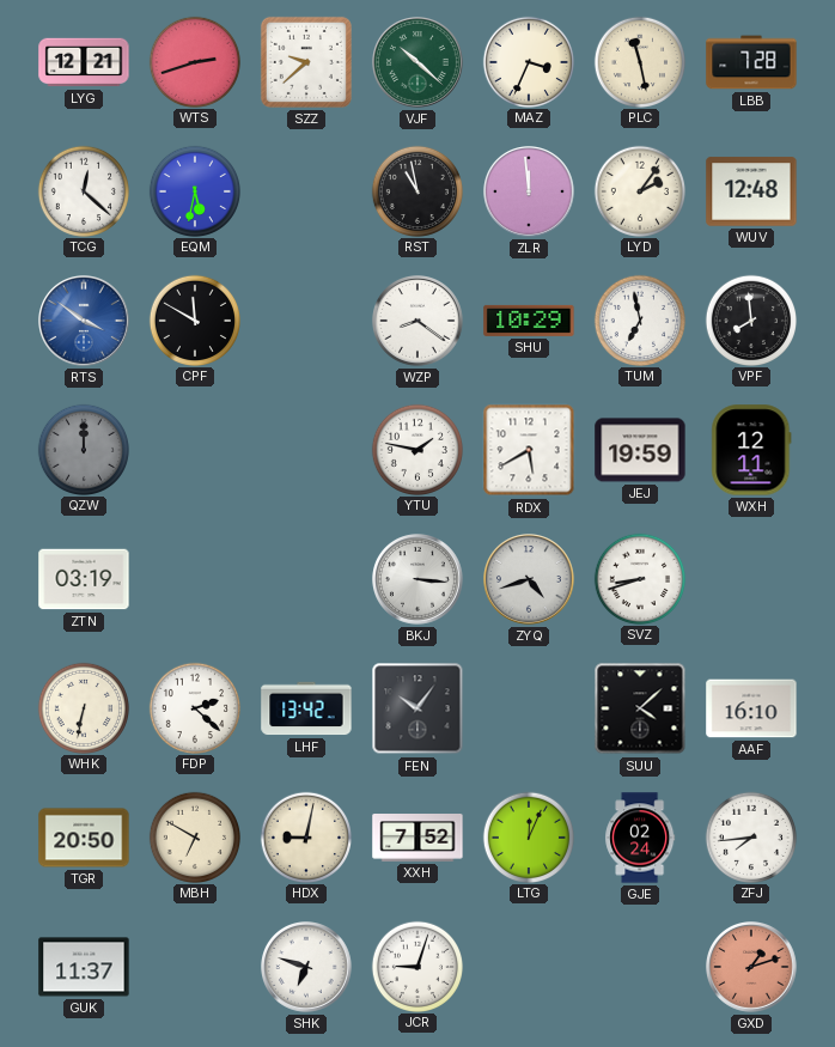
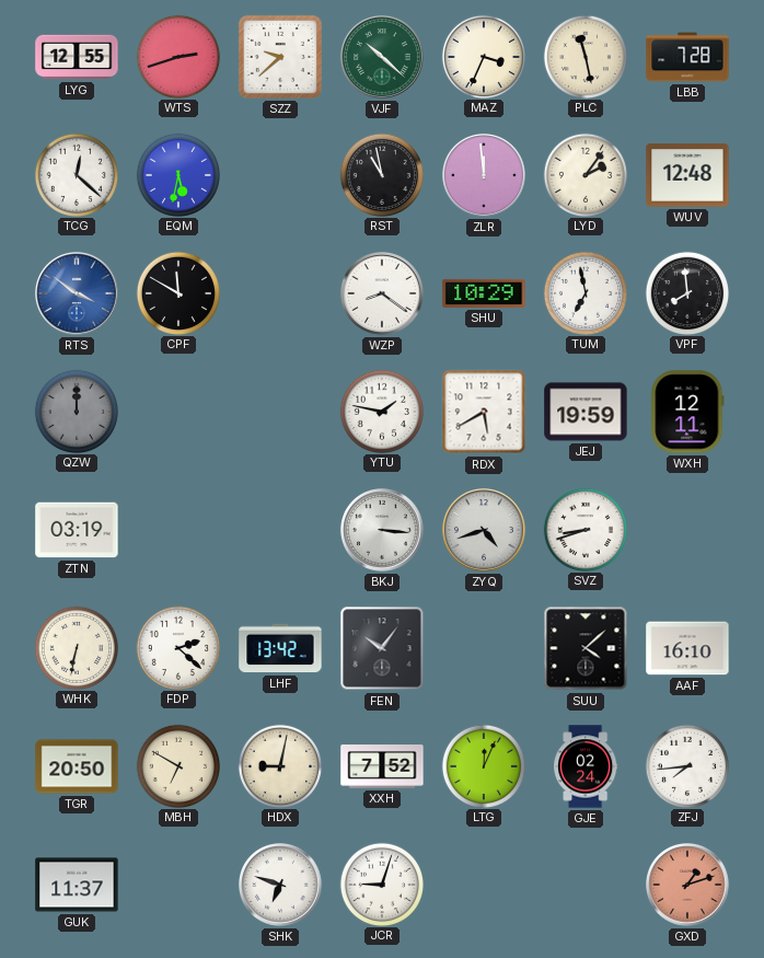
LYG: 12:21 -> 12:55
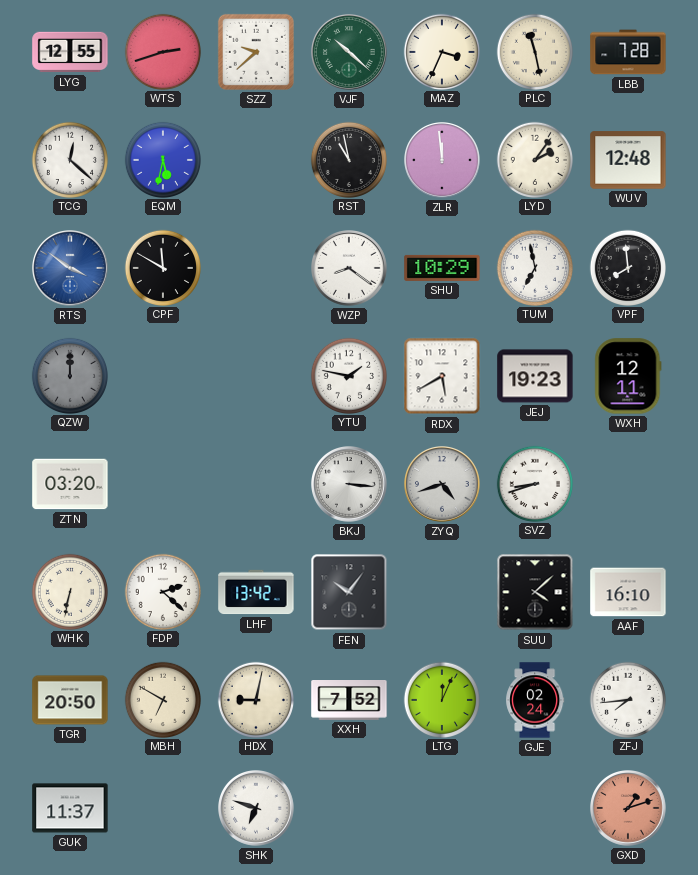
JEJ: 19:59 -> 19:23
ZTN: 03:19 -> 03:20
JCR: 9:03 -> none
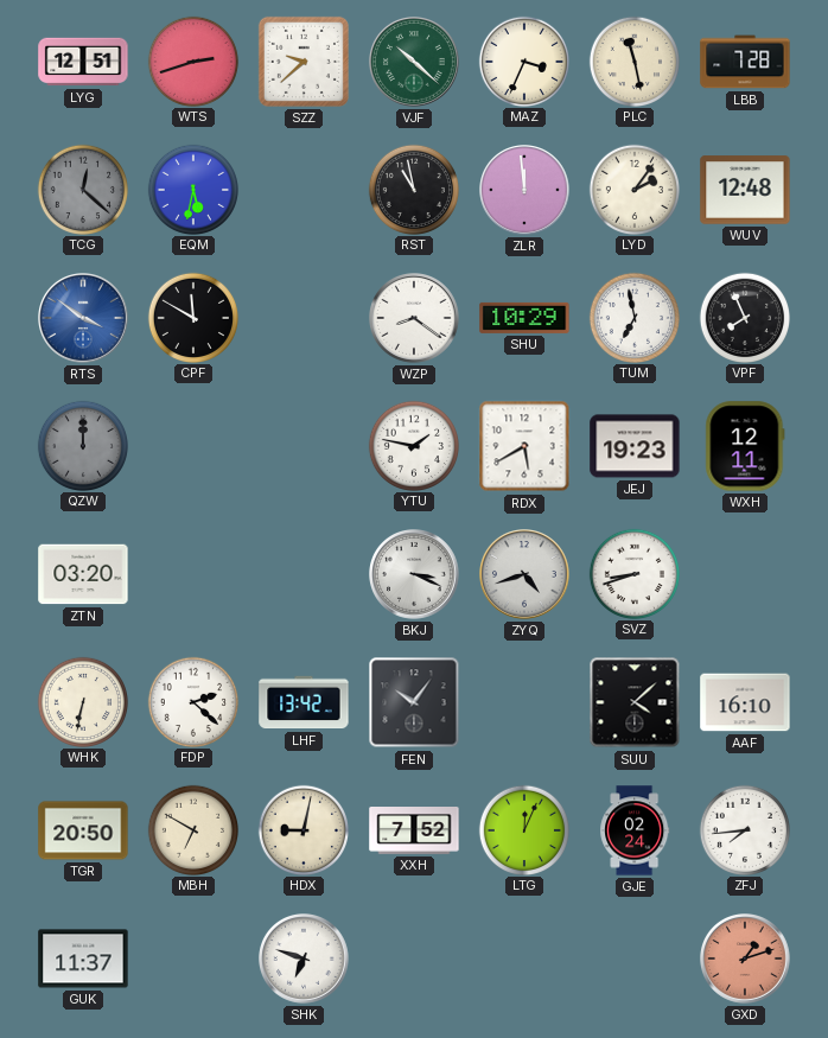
LYG: 12:55 -> 12:51
TCG dial: white -> grey
VPF: 7:59 -> 7:56
BKJ: 3:16 -> 3:19
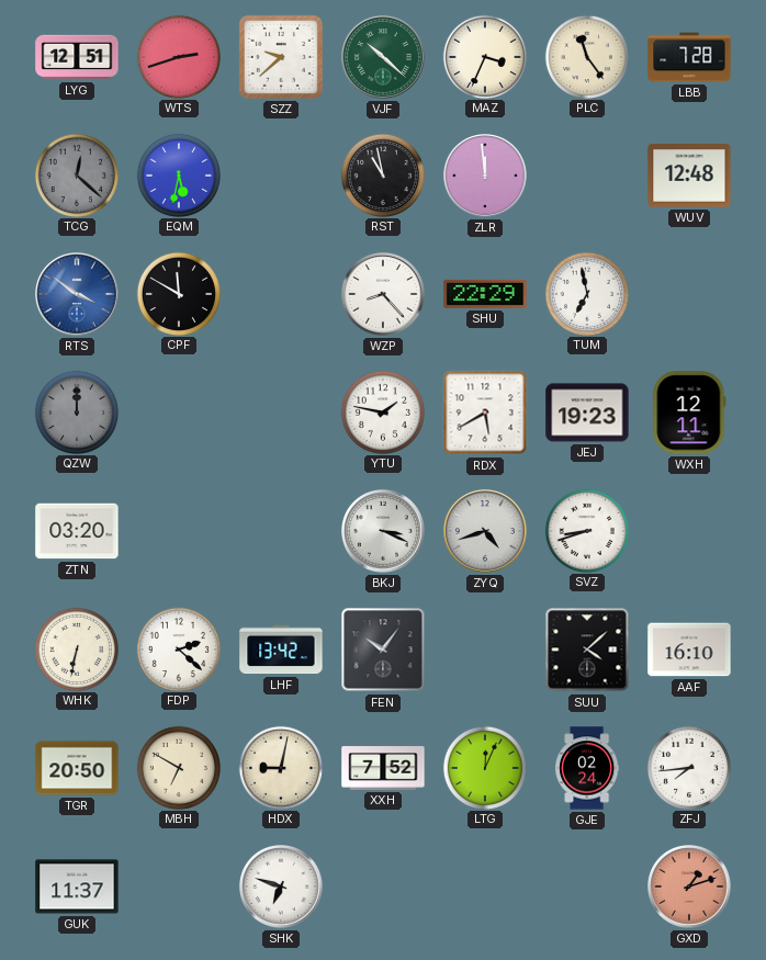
PLC: 11:28 -> 11:24
LYD: 2:06 -> none
WZP: 8:21 -> 8:23
SHU: 10:29 -> 22:29
VPF: 7:56 -> none
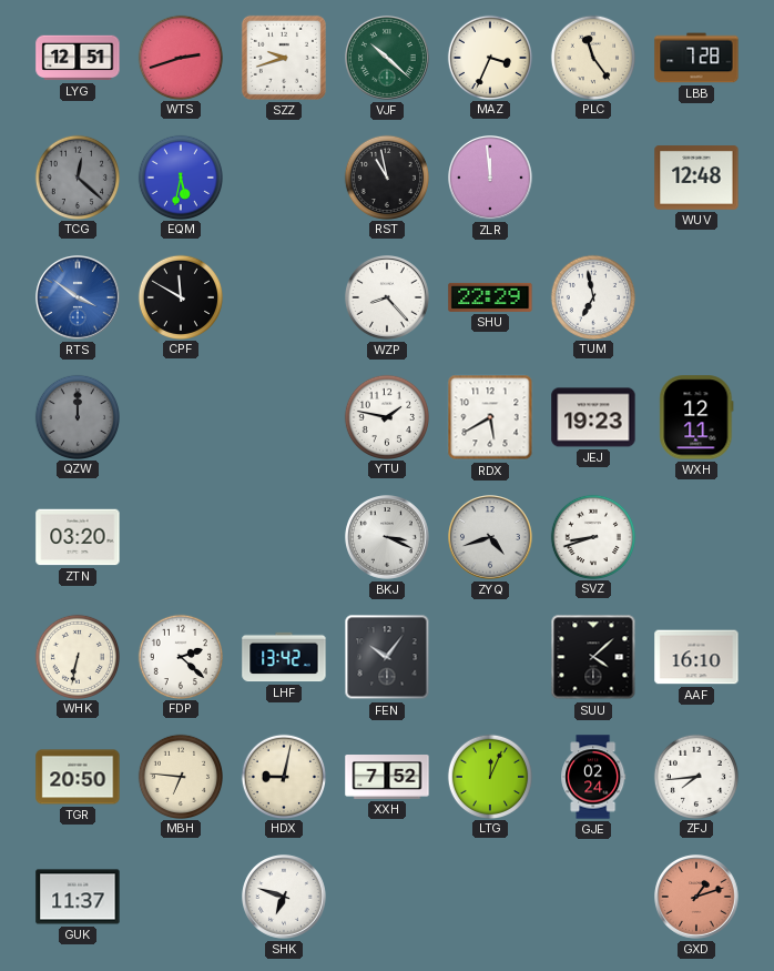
SZZ: 9:38 -> 9:42
MBH: 6:50 -> 6:46
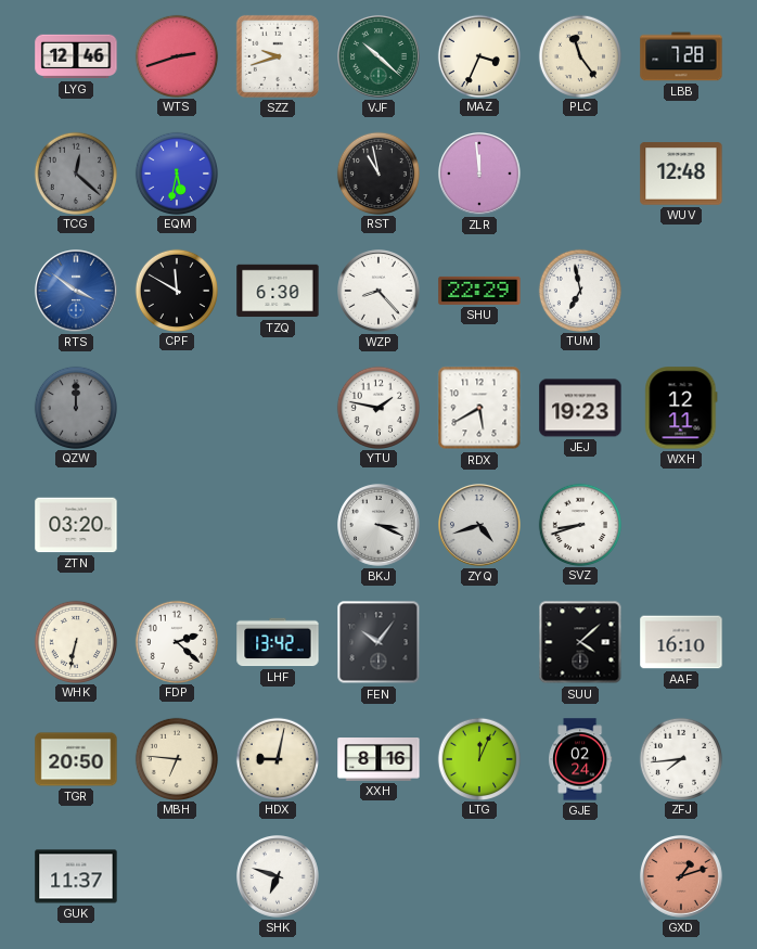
LYG: 12:51 -> 12:46
TZQ: none -> 6:30
XXH: 7:52 -> 8:16
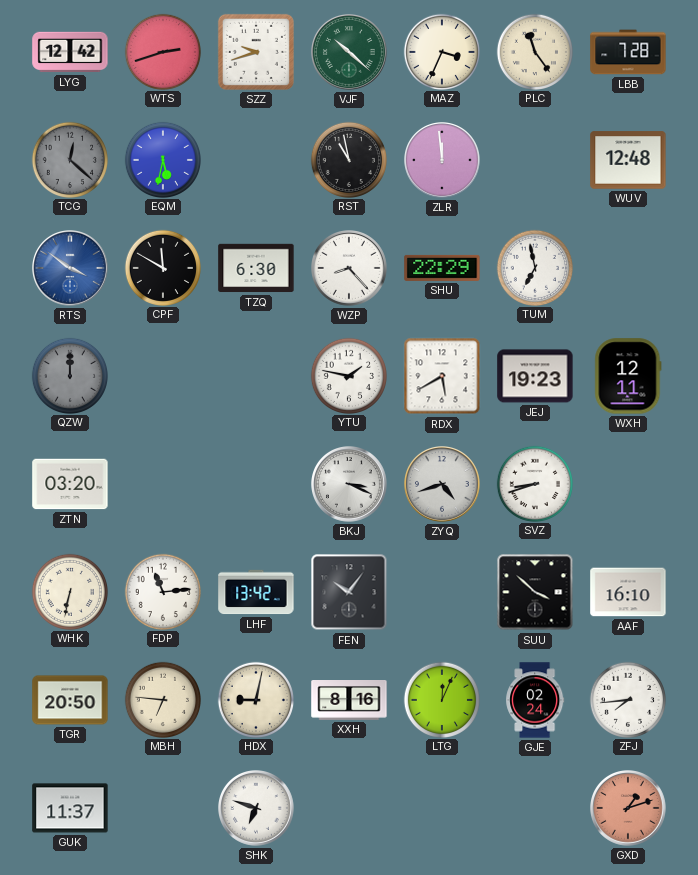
LYG: 12:46 -> 12:42
FDP: 2:22 -> 11:14
SUU: 4:08 -> 3:52
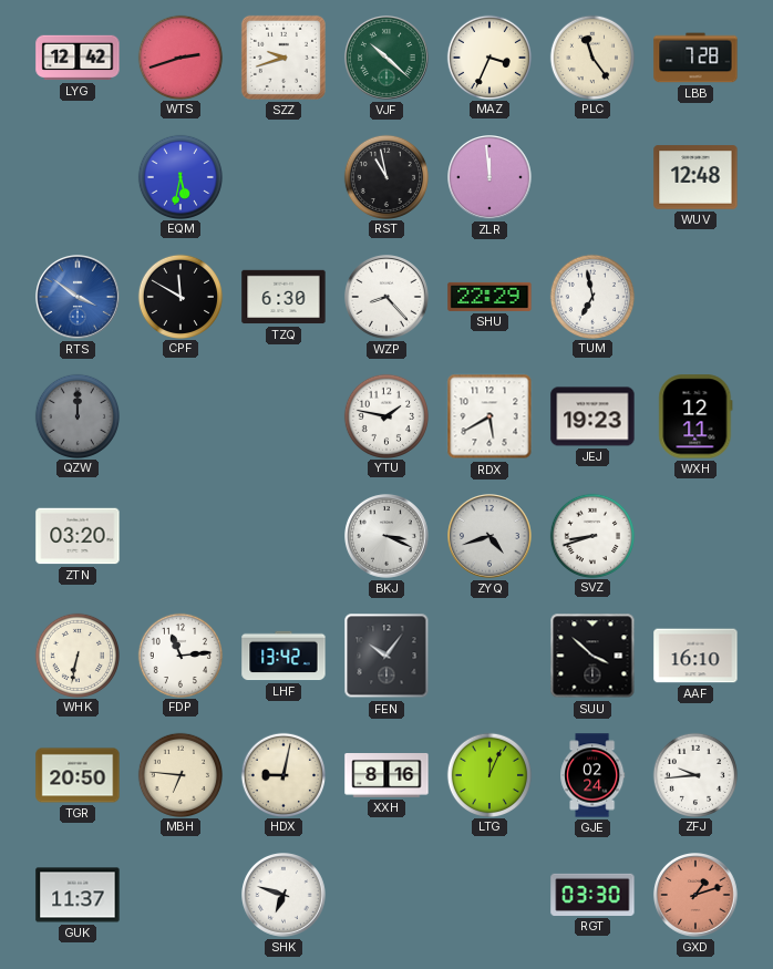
TCG: 12:22 -> none
ZFJ: 7:44 -> 9:44
RGT: none -> 03:30
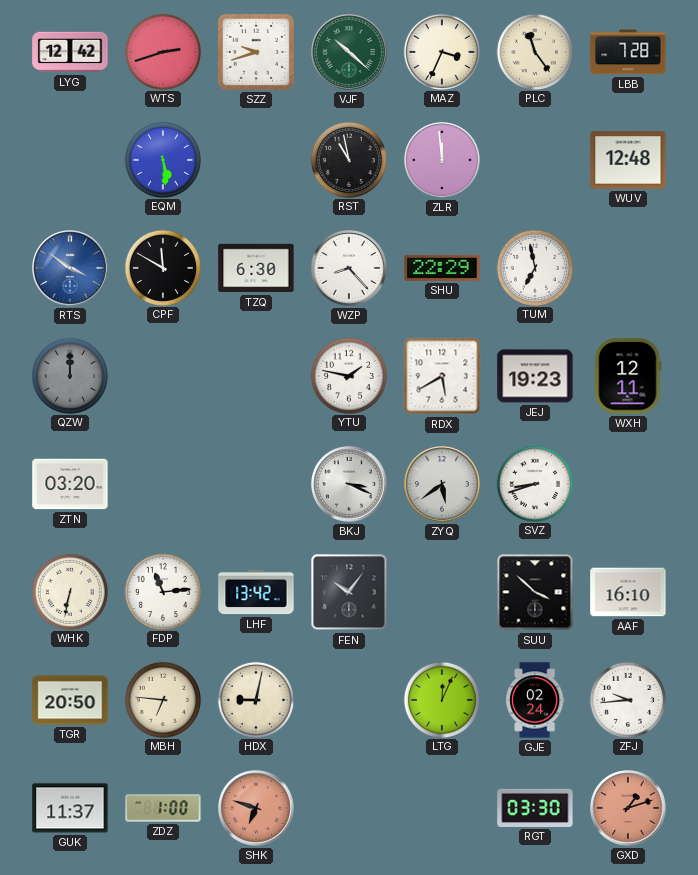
EQM: 5:32 -> 5:29
ZYQ: 4:42 -> 5:39
XXH: 8:16 -> none
ZDZ: none -> 1:00
SHK dial: white -> salmon
